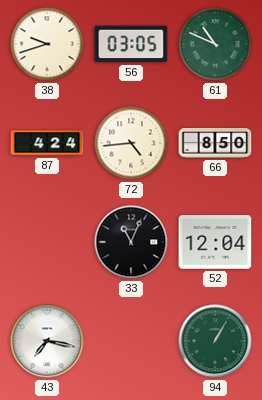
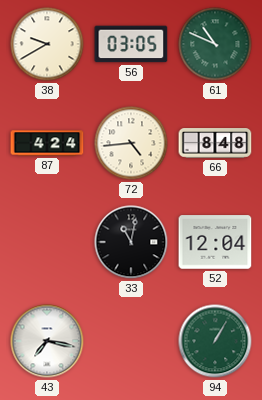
38: 9:42 -> 9:40
66: 8:50 -> 8:48
33: 11:04 -> 11:02
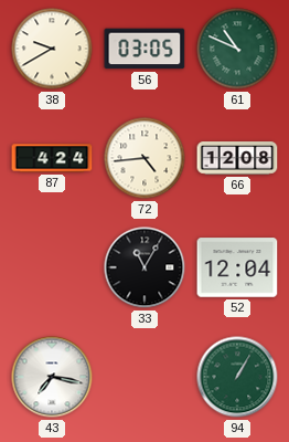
66: 8:48 -> 12:08
33: 11:02 -> 11:05
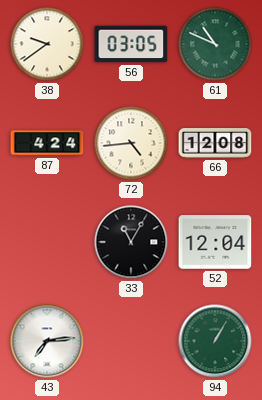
38: 9:40 -> 9:39
43: 7:17 -> 7:14
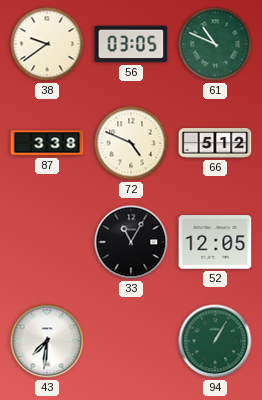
87: 4:24 -> 3:38
72: 4:44 -> 4:49
66: 12:08 -> 5:12
52: 12:04 -> 12:05
43: 7:14 -> 7:31
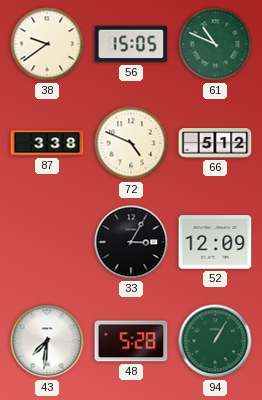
56: 03:05 -> 15:05
33: 11:05 -> 3:05
52: 12:05 -> 12:09
48: none -> 5:28
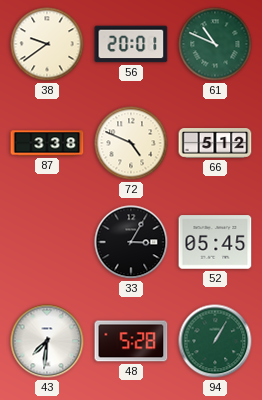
56: 15:05 -> 20:01
52: 12:09 -> 05:45
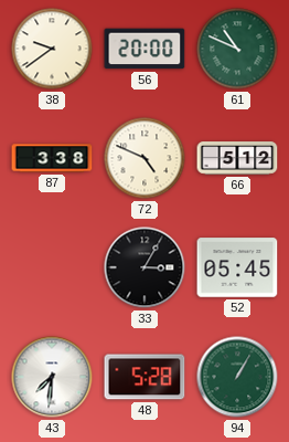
56: 20:01 -> 20:00
